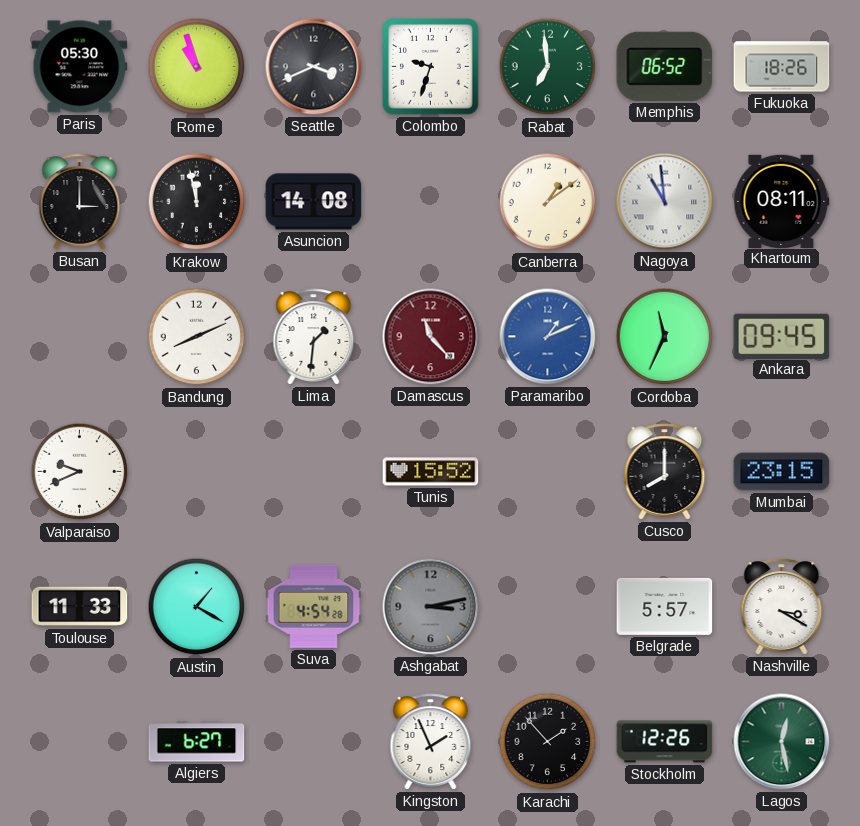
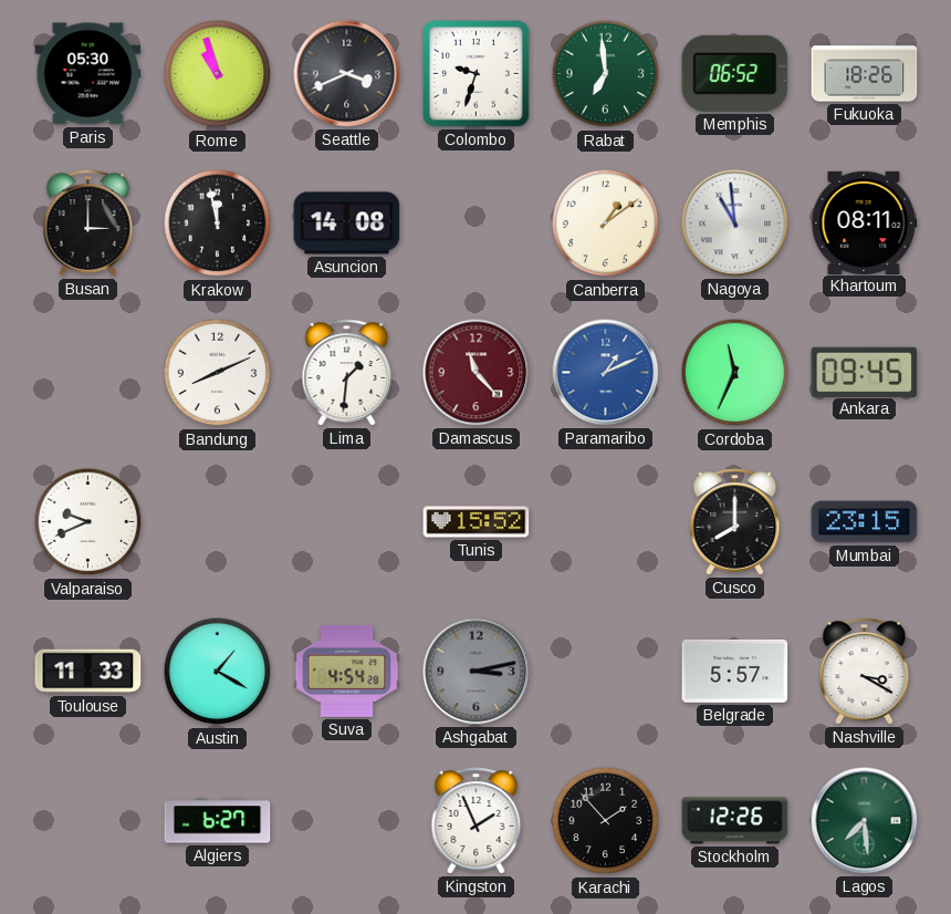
Lagos: 12:28 -> 7:29
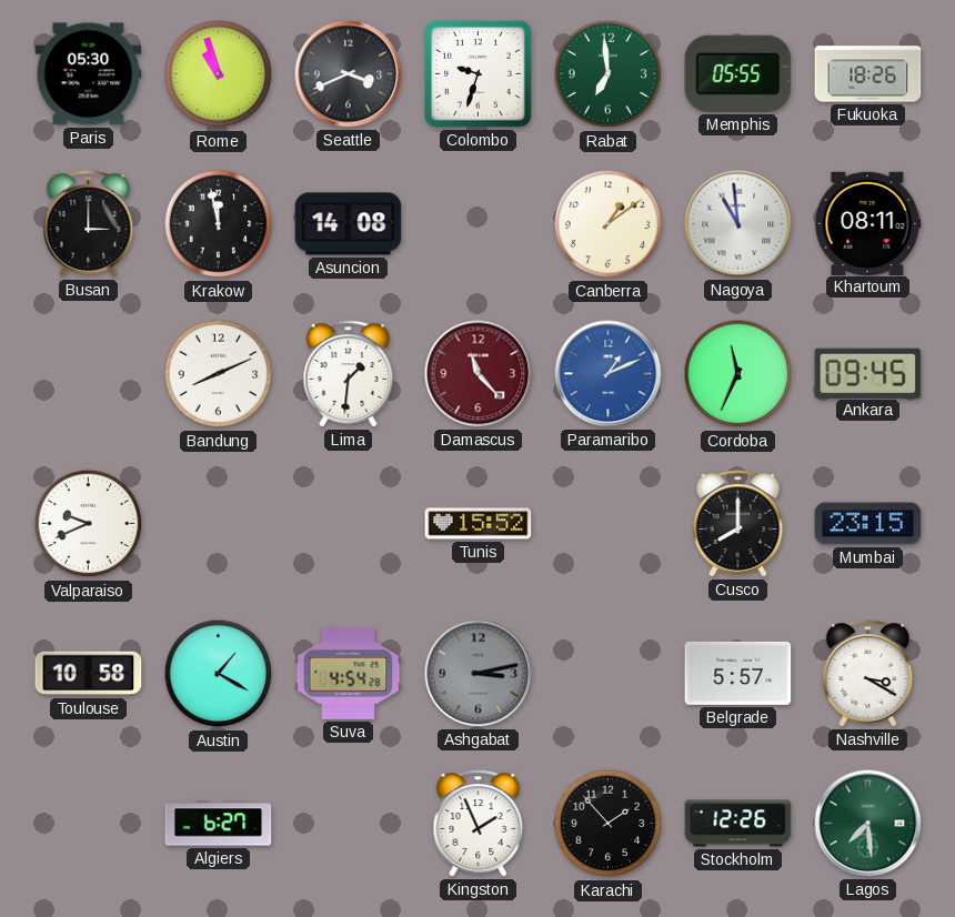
Memphis: 06:52 -> 05:55
Toulouse: 11:33 -> 10:58
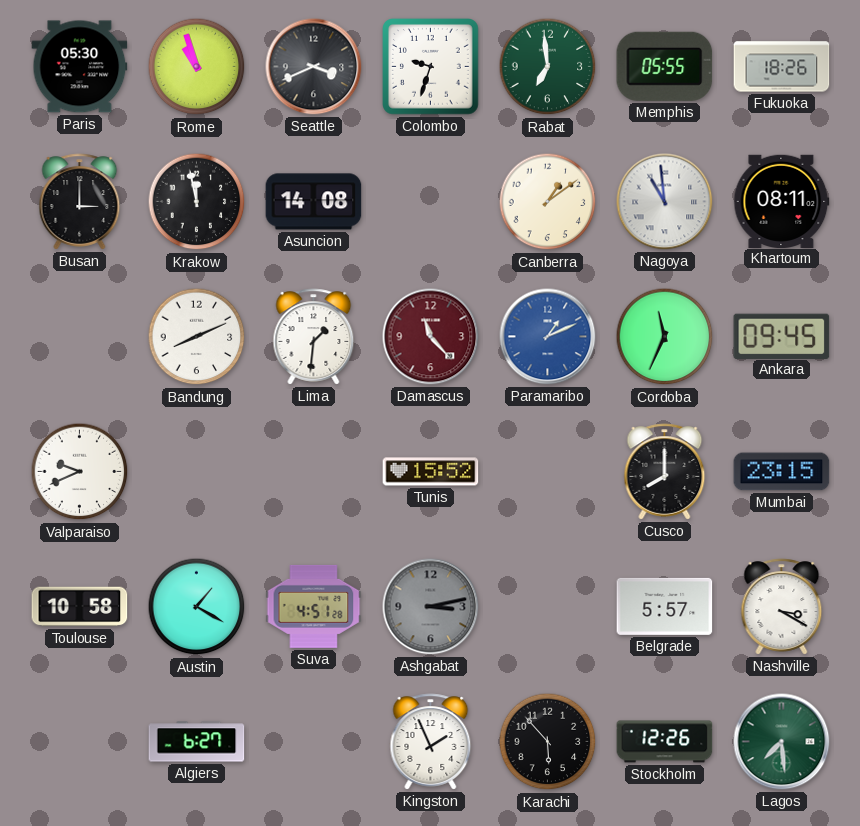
Suva: 4:54 -> 4:51
Karachi: 1:53 -> 5:53
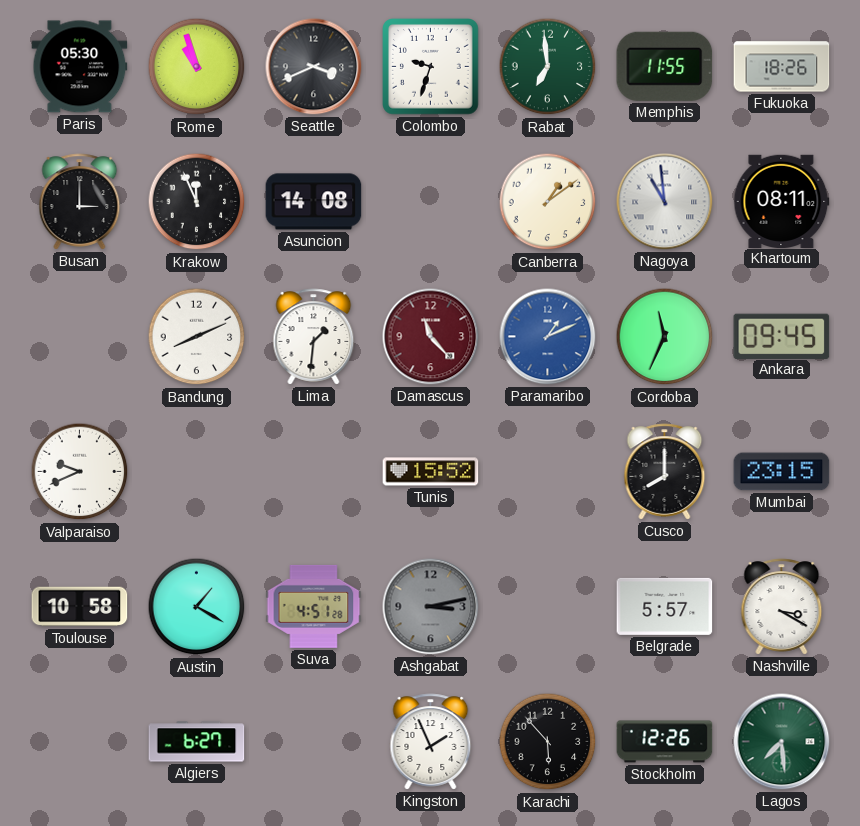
Memphis: 05:55 -> 11:55
Krakow: 11:58 -> 11:56
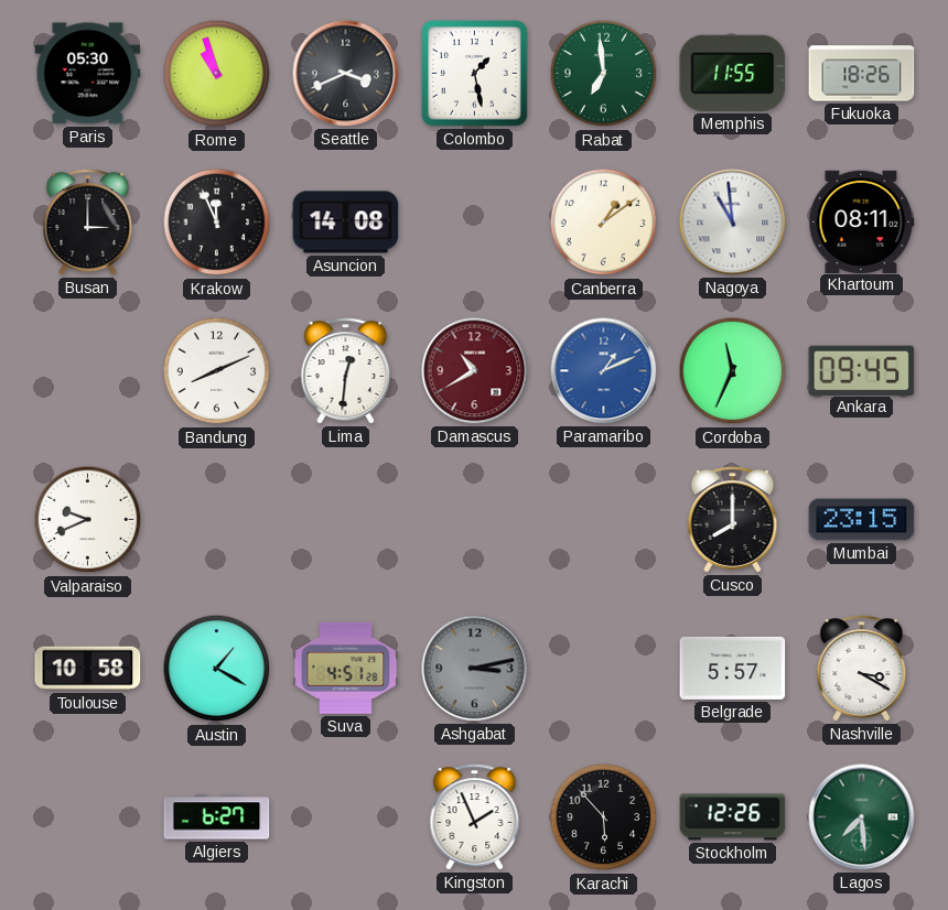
Colombo: 9:33 -> 1:28
Lima: 1:31 -> 12:31
Damascus: 11:23 -> 10:40
Tunis: 15:52 -> none
